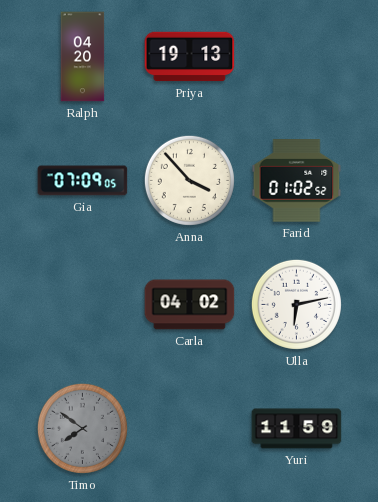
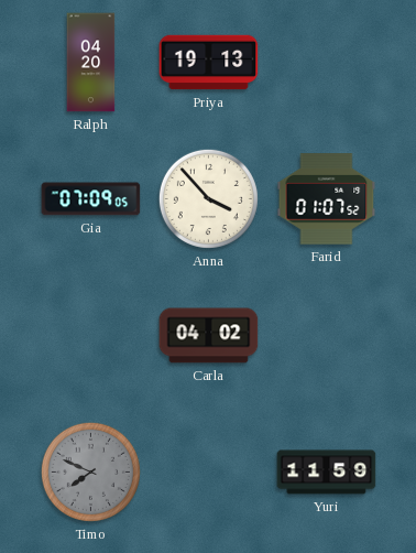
Farid: 01:02 -> 01:07
Ulla: 6:13 -> none
Timo: 7:51 -> 7:49
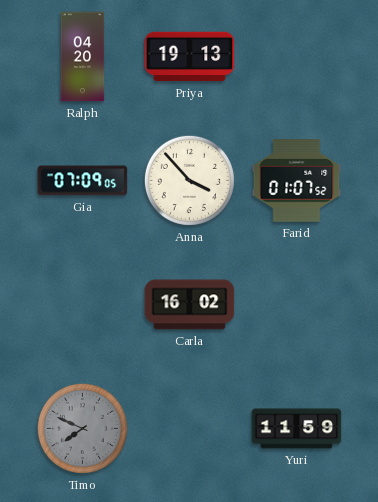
Carla: 04:02 -> 16:02
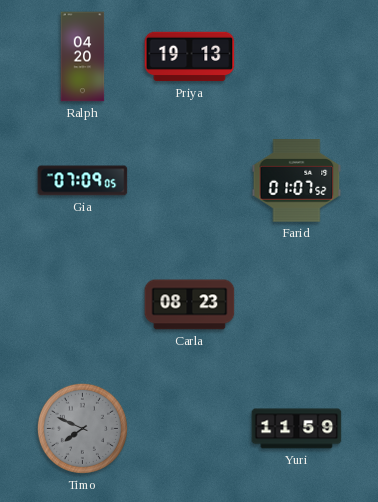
Anna: 3:53 -> none
Carla: 16:02 -> 08:23
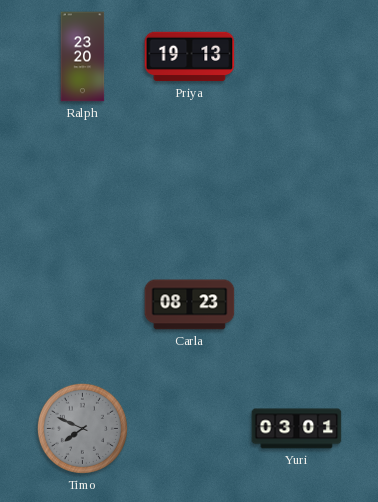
Ralph: 04:20 -> 23:20
Gia: 07:09 -> none
Farid: 01:07 -> none
Yuri: 11:59 -> 03:01
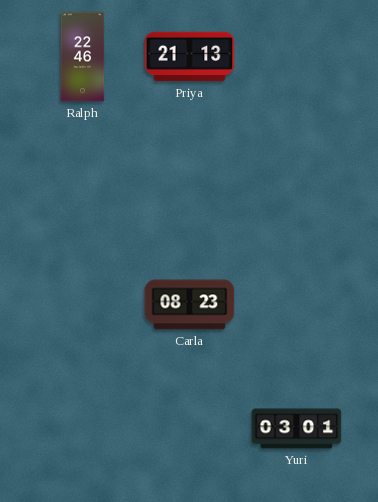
Ralph: 23:20 -> 22:46
Priya: 19:13 -> 21:13
Timo: 7:49 -> none
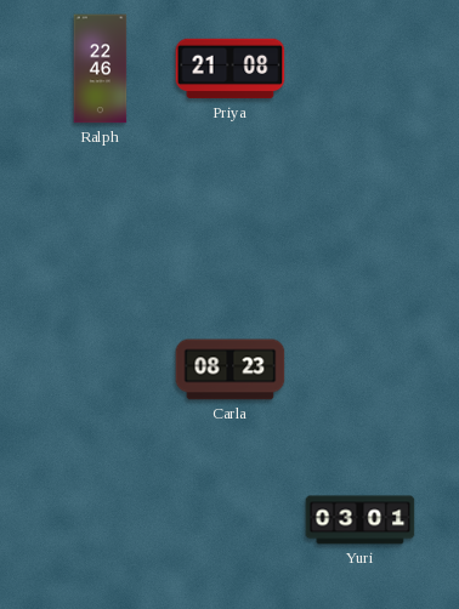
Priya: 21:13 -> 21:08
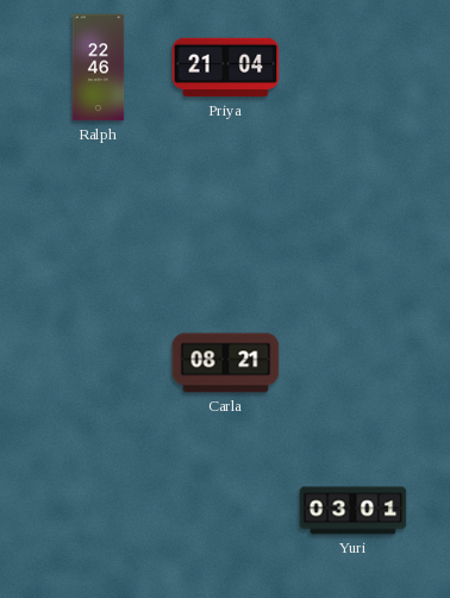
Priya: 21:08 -> 21:04
Carla: 08:23 -> 08:21
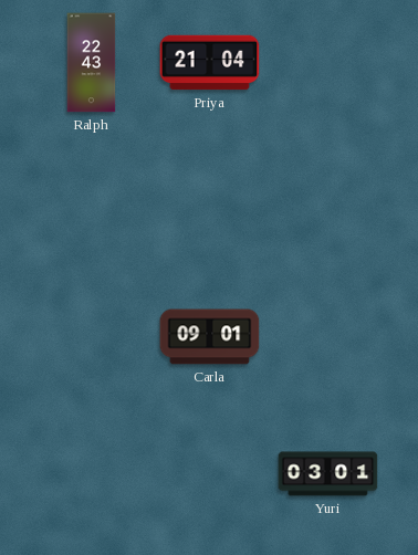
Ralph: 22:46 -> 22:43
Carla: 08:21 -> 09:01
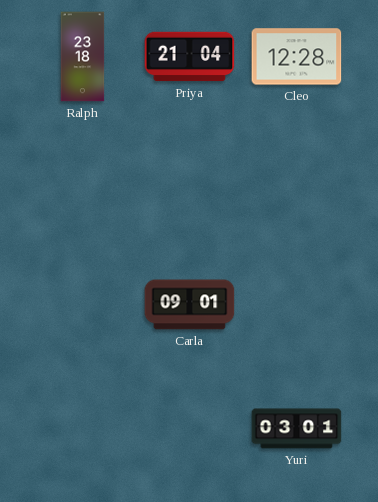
Ralph: 22:43 -> 23:18
Cleo: none -> 12:28
